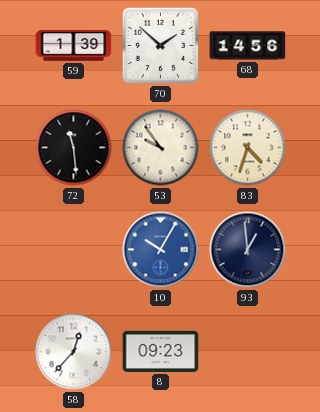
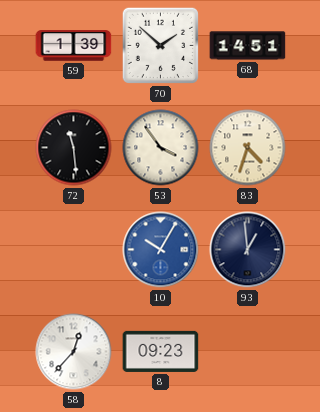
68: 14:56 -> 14:51
53: 9:54 -> 3:54
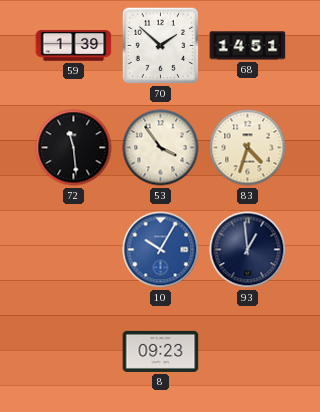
58: 12:37 -> none
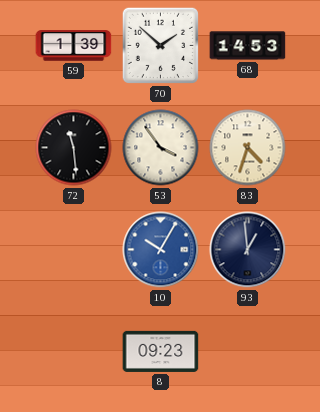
68: 14:51 -> 14:53
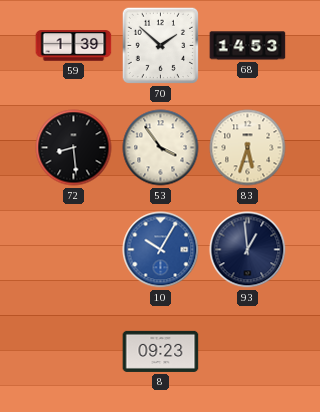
72: 11:29 -> 8:29
83: 4:33 -> 5:33
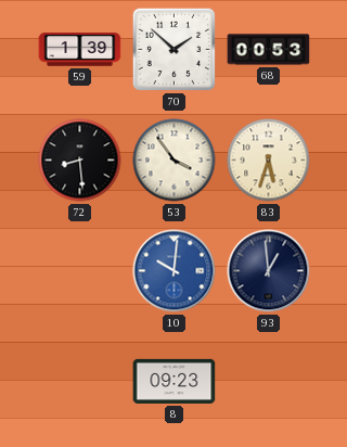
68: 14:53 -> 00:53
10: 10:05 -> 10:01
